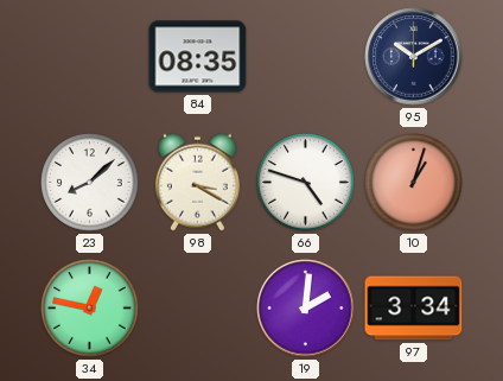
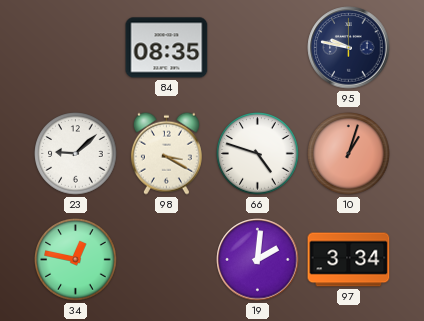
95: 10:10 -> 9:47
23: 8:08 -> 9:08
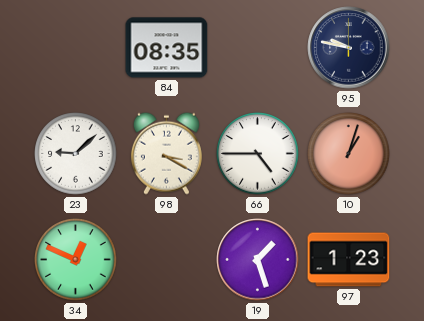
66: 4:48 -> 4:45
34: 12:47 -> 12:49
19: 2:01 -> 1:27
97: 3:34 -> 1:23
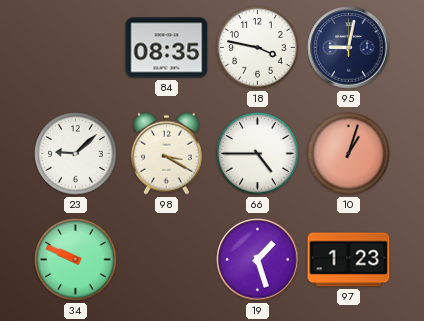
18: none -> 3:47
95: 9:47 -> 9:02
34: 12:49 -> 9:49
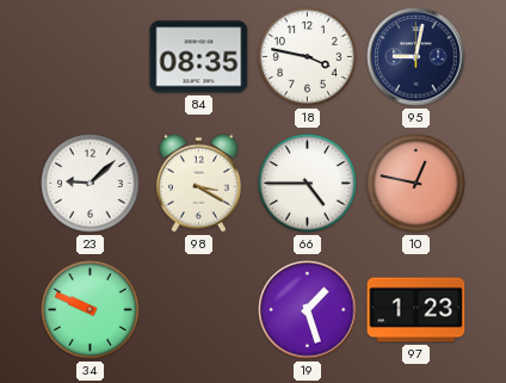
10: 1:03 -> 12:47
